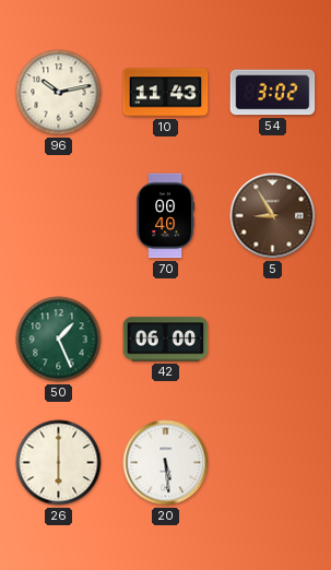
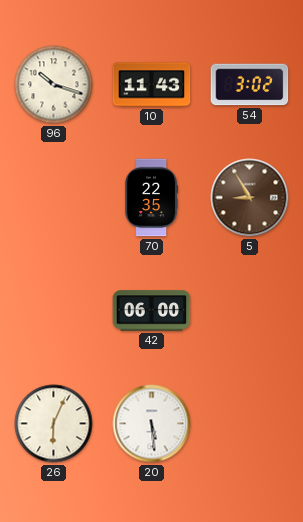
96: 10:13 -> 10:18
70: 00:40 -> 22:35
50: 1:26 -> none
26: 6:00 -> 6:04
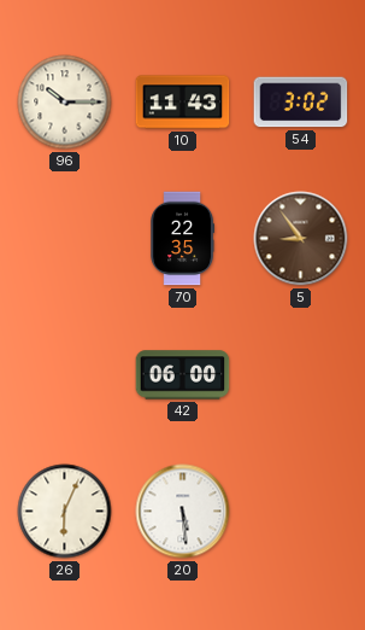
96: 10:18 -> 10:15
5: 8:55 -> 8:54
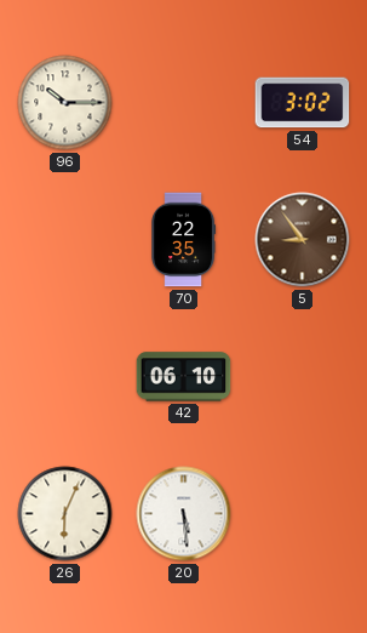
10: 11:43 -> none
42: 06:00 -> 06:10
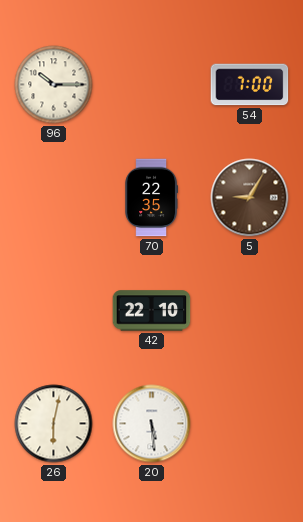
54: 3:02 -> 7:00
5: 8:54 -> 9:05
42: 06:10 -> 22:10
26: 6:04 -> 6:02
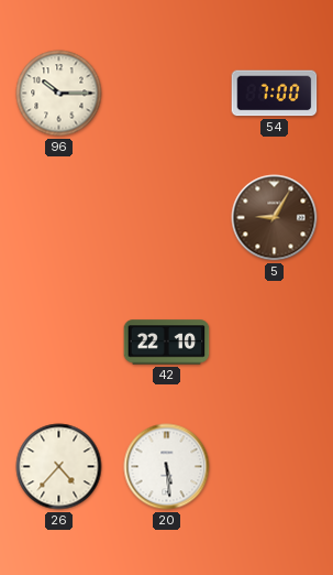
70: 22:35 -> none
26: 6:02 -> 4:37
